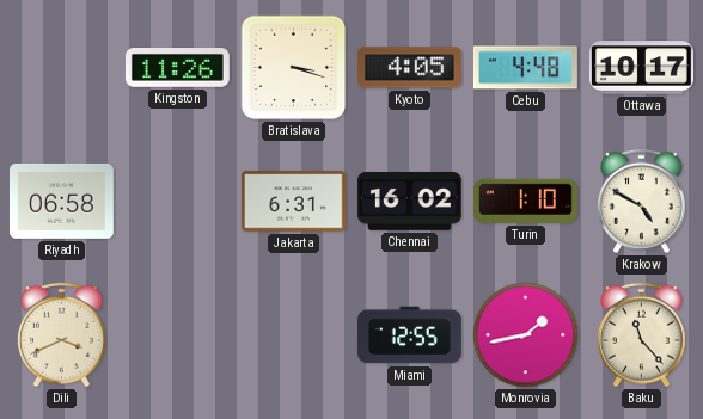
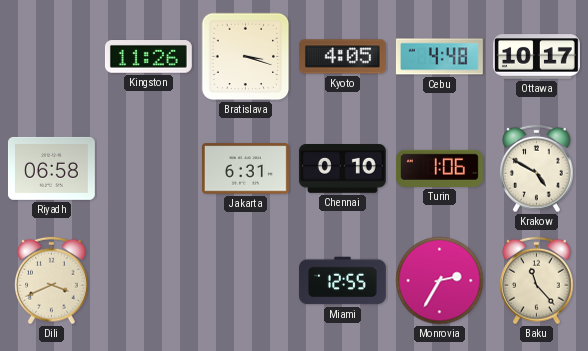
Chennai: 16:02 -> 0:10
Turin: 1:10 -> 1:06
Monrovia: 1:43 -> 2:35
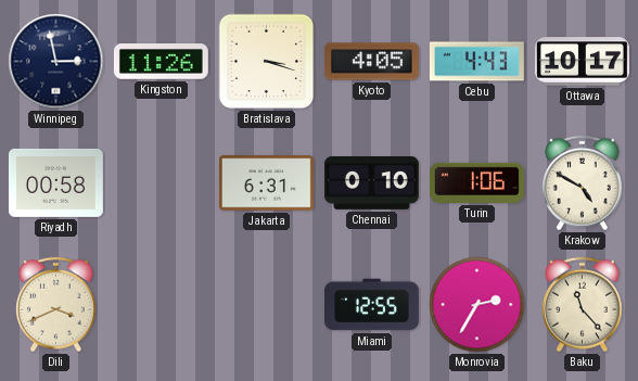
Winnipeg: none -> 2:58
Cebu: 4:48 -> 4:43
Riyadh: 06:58 -> 00:58
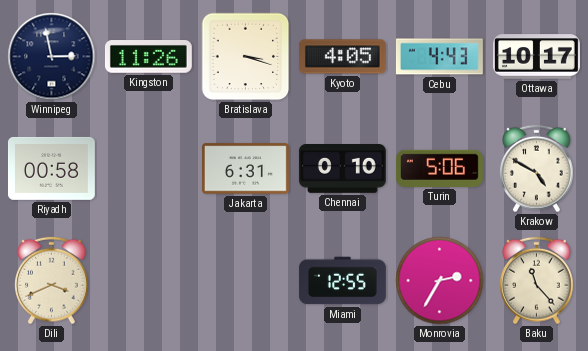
Turin: 1:06 -> 5:06
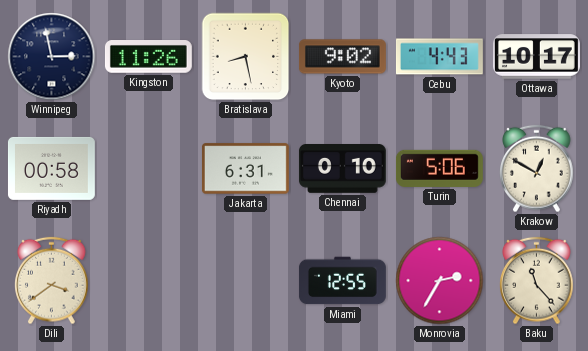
Bratislava: 3:18 -> 8:28
Kyoto: 4:05 -> 9:02
Krakow: 4:50 -> 12:50
Dili: 3:41 -> 3:39
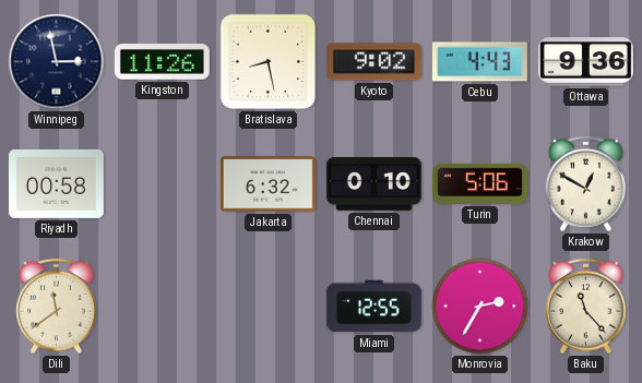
Ottawa: 10:17 -> 9:36
Jakarta: 6:31 -> 6:32
Dili: 3:39 -> 11:39
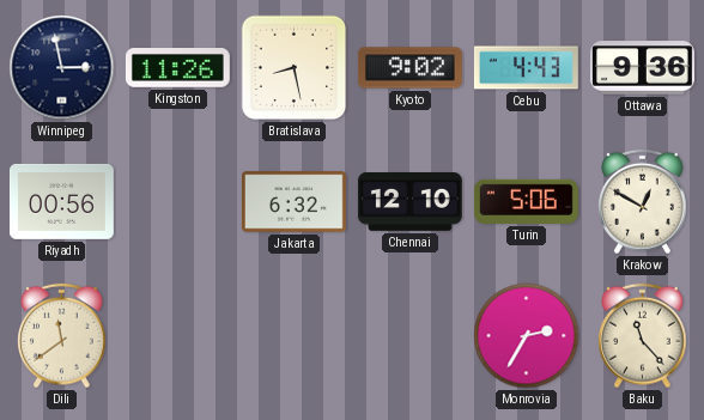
Riyadh: 00:58 -> 00:56
Chennai: 0:10 -> 12:10
Miami: 12:55 -> none
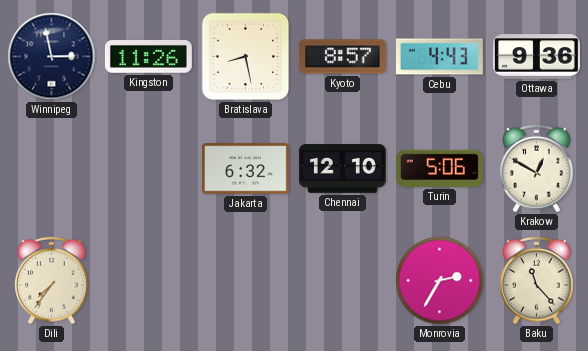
Kyoto: 9:02 -> 8:57
Riyadh: 00:56 -> none
Dili: 11:39 -> 7:36
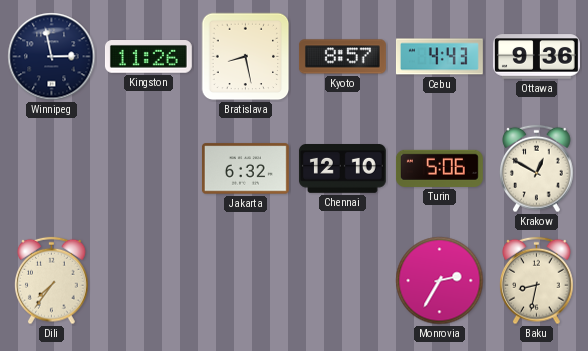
Baku: 11:23 -> 8:32
